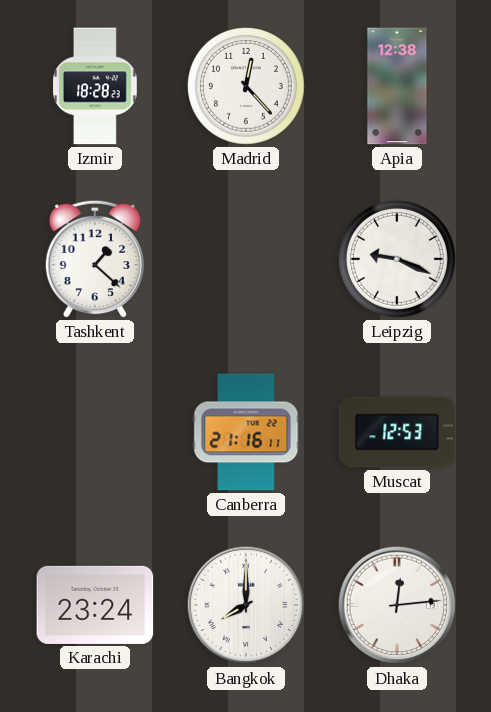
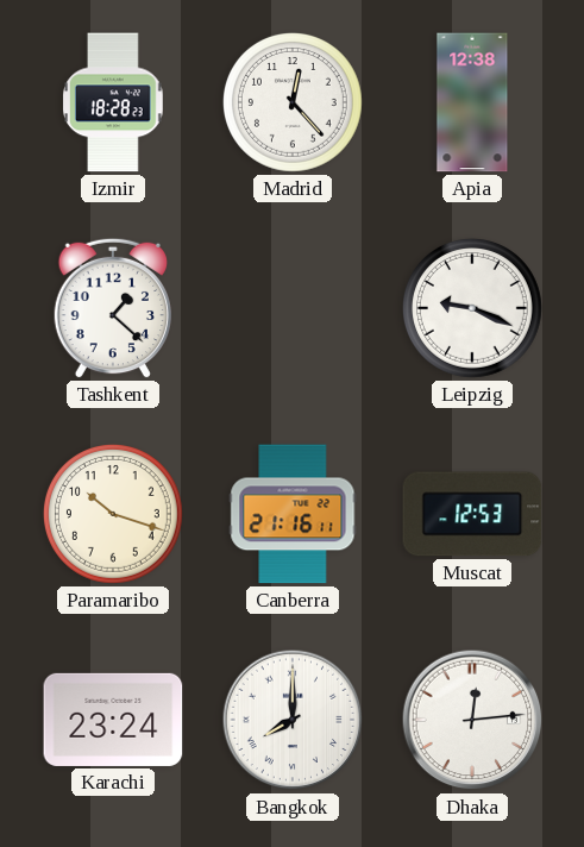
Paramaribo: none -> 10:18
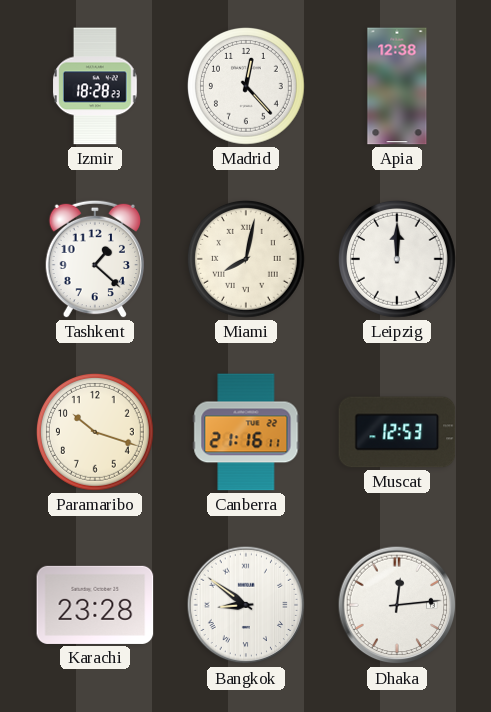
Miami: none -> 8:02
Leipzig: 9:19 -> 12:00
Karachi: 23:24 -> 23:28
Bangkok: 8:00 -> 8:51
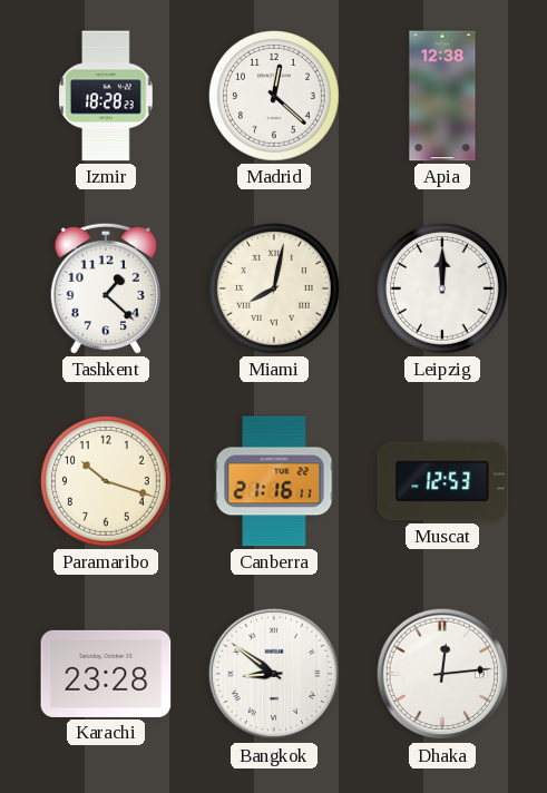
Madrid: 12:23 -> 12:22
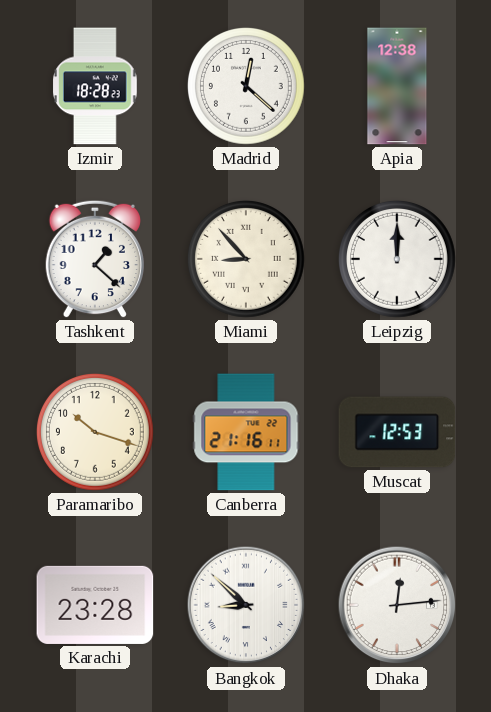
Miami: 8:02 -> 8:53
Bangkok: 8:51 -> 8:52
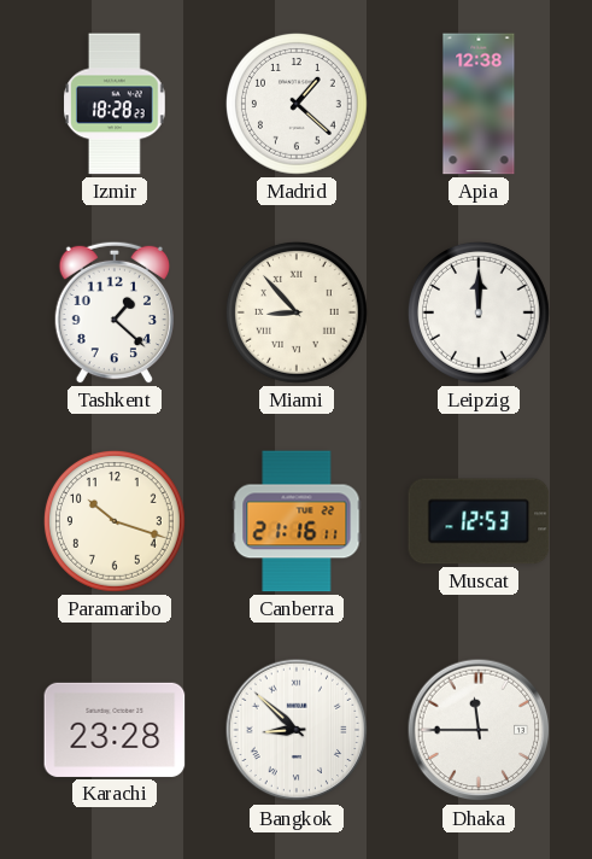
Madrid: 12:22 -> 1:22
Dhaka: 12:14 -> 11:45
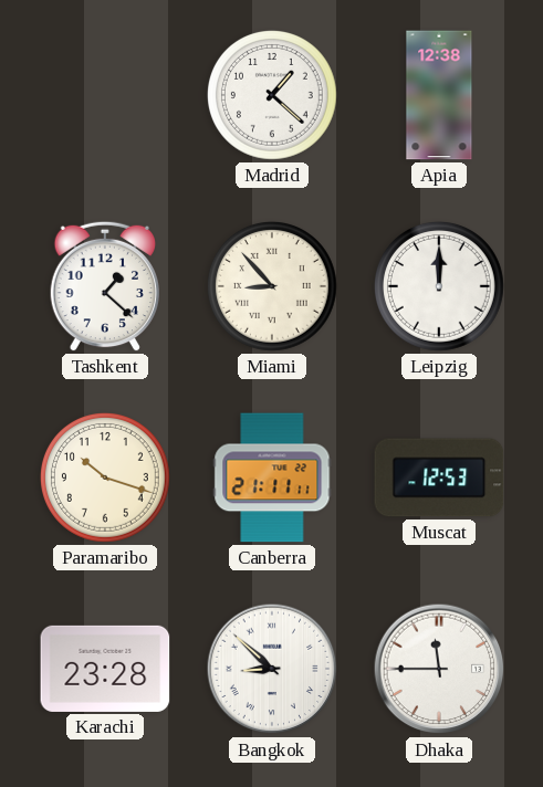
Izmir: 18:28 -> none
Canberra: 21:16 -> 21:11
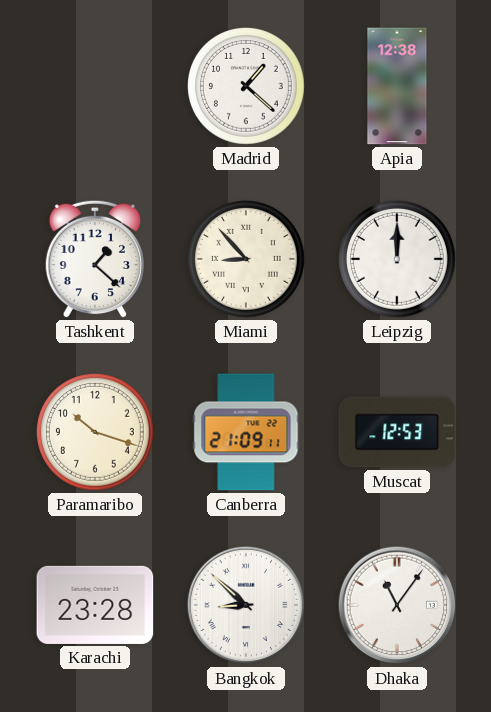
Canberra: 21:11 -> 21:09
Dhaka: 11:45 -> 11:06
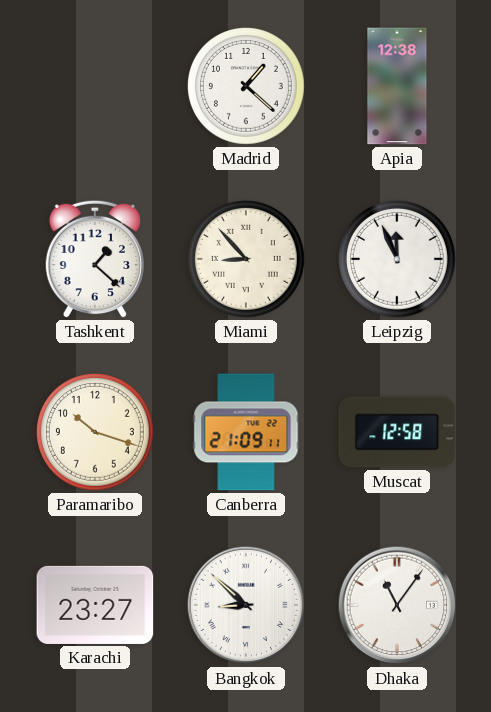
Leipzig: 12:00 -> 11:56
Muscat: 12:53 -> 12:58
Karachi: 23:28 -> 23:27
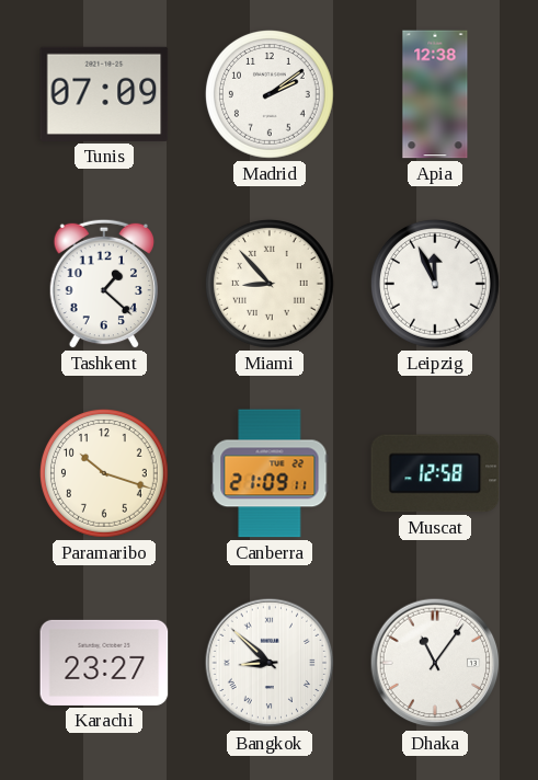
Tunis: none -> 07:09
Madrid: 1:22 -> 2:09
